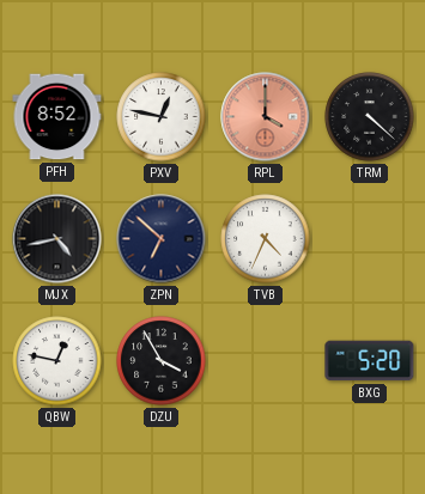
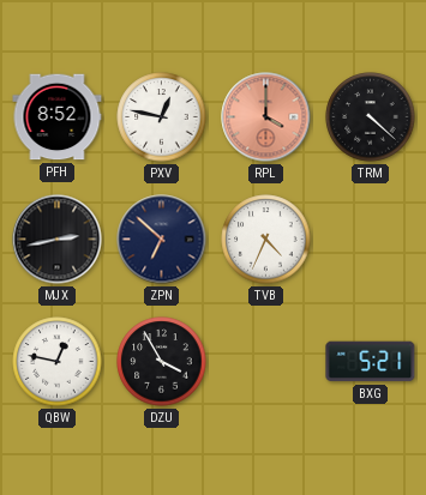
MJX: 4:43 -> 2:43
BXG: 5:20 -> 5:21
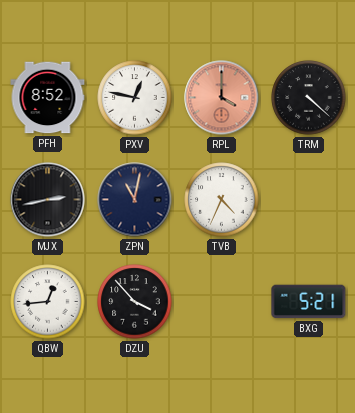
ZPN: 6:52 -> 11:02
QBW: 12:47 -> 12:44
DZU: 3:55 -> 3:53
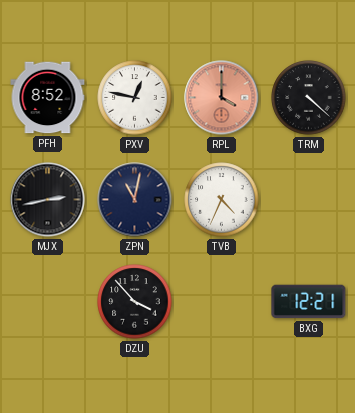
QBW: 12:44 -> none
BXG: 5:21 -> 12:21
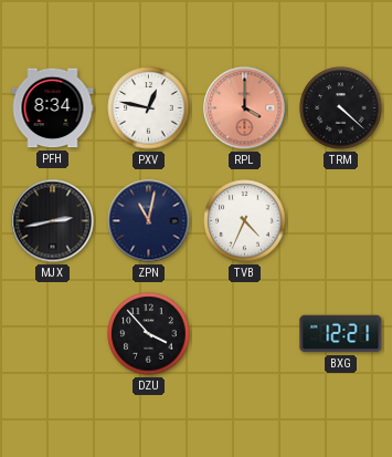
PFH: 8:52 -> 8:34
